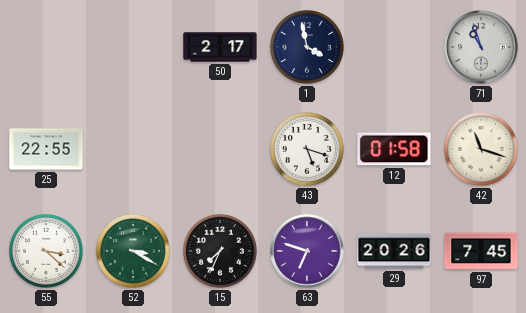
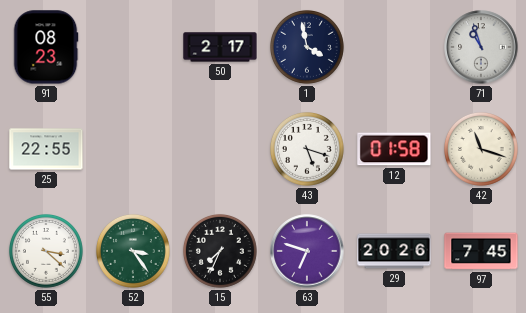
91: none -> 08:23
52: 3:20 -> 3:24
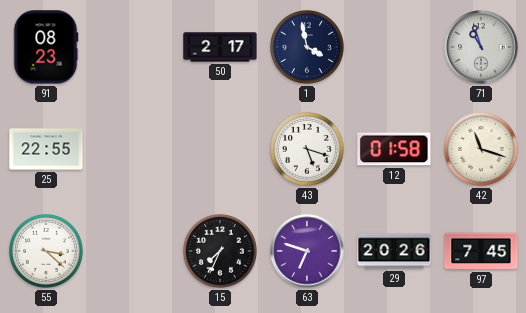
52: 3:24 -> none
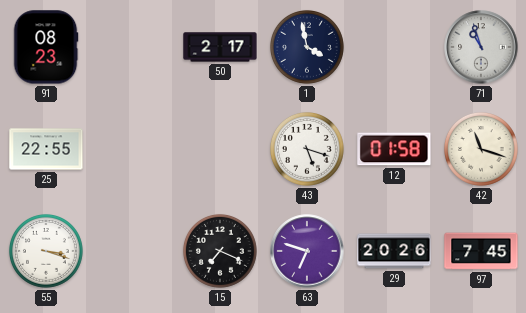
55: 3:22 -> 3:18
15: 7:34 -> 7:19
